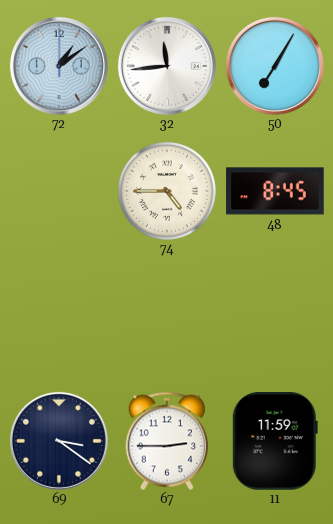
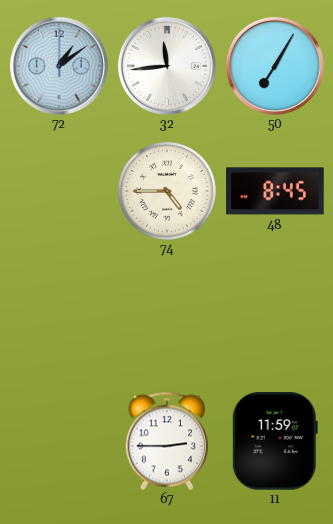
69: 3:21 -> none
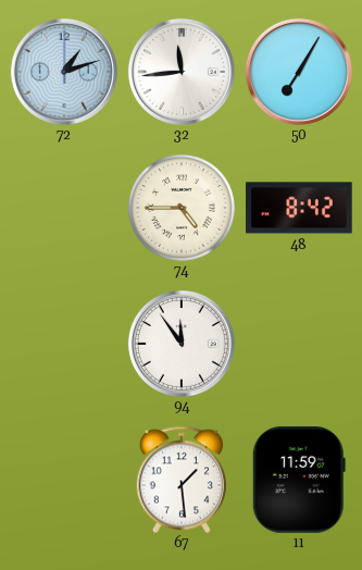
72: 1:09 -> 1:12
48: 8:45 -> 8:42
94: none -> 11:54
67: 2:45 -> 1:29
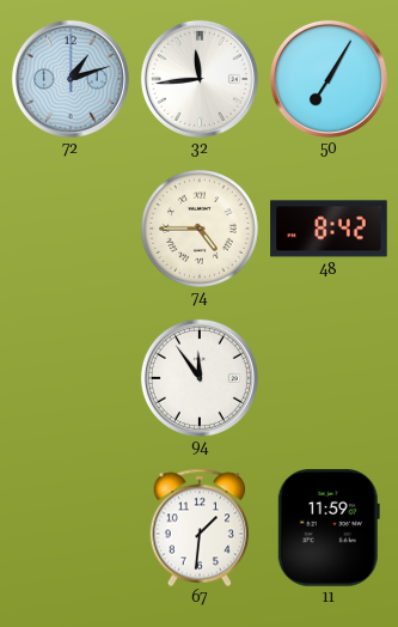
67: 1:29 -> 1:31
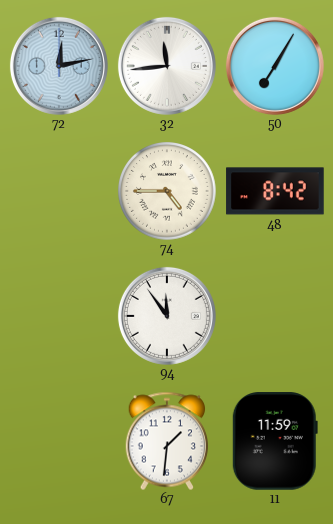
72: 1:12 -> 12:13
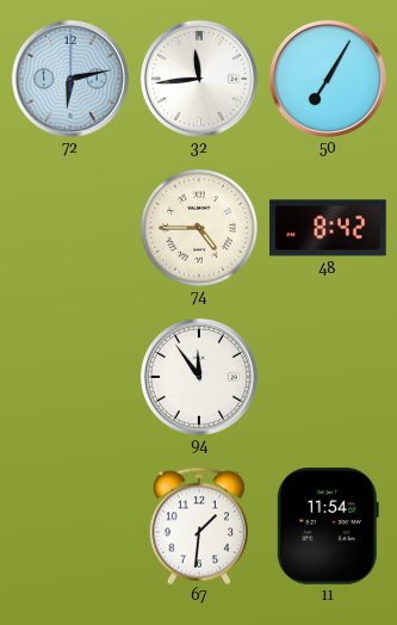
72: 12:13 -> 6:13
11: 11:59 -> 11:54
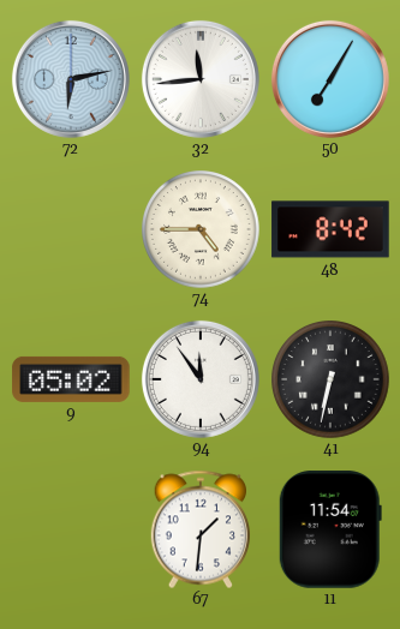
9: none -> 05:02
41: none -> 6:32
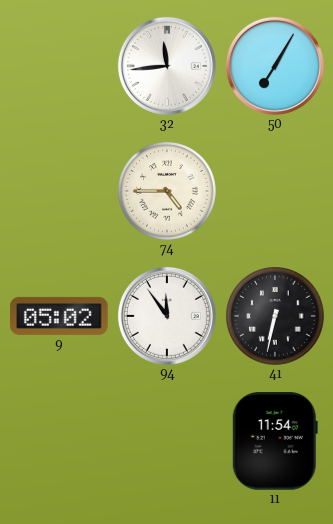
72: 6:13 -> none
48: 8:42 -> none
67: 1:31 -> none
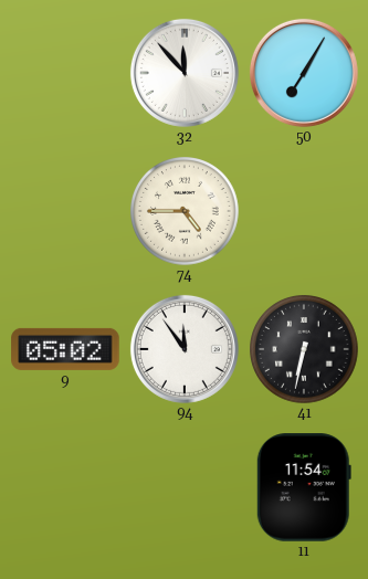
32: 11:44 -> 11:53
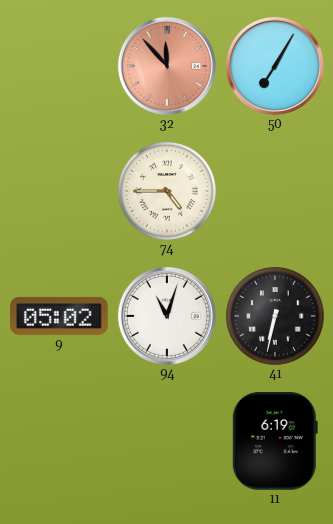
32 dial: white -> salmon
94: 11:54 -> 11:03
11: 11:54 -> 6:19
